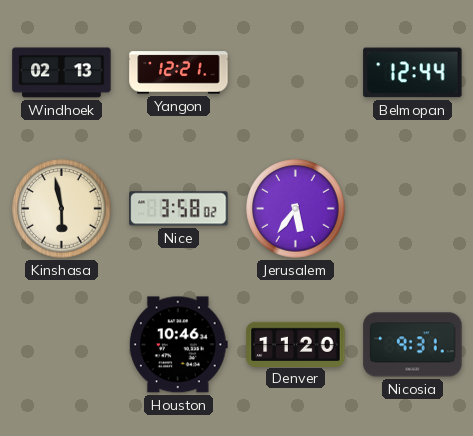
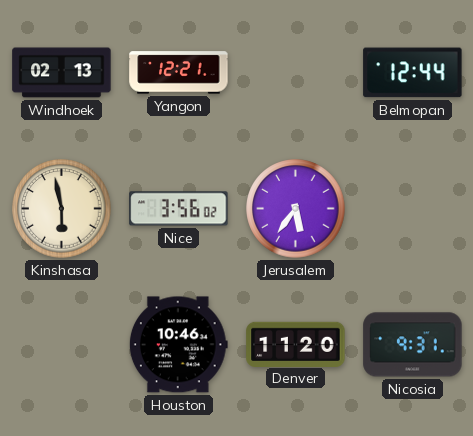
Nice: 3:58 -> 3:56
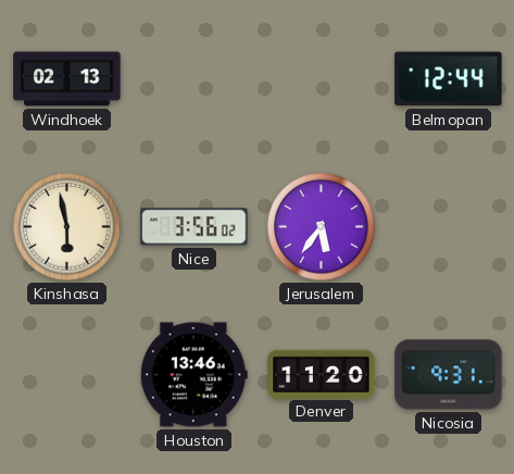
Yangon: 12:21 -> none
Houston: 10:46 -> 13:46
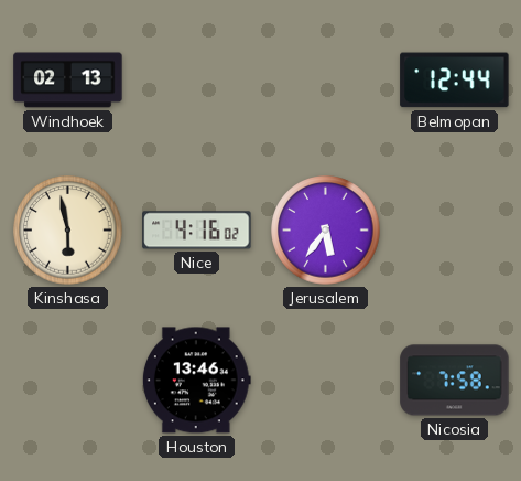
Nice: 3:56 -> 4:16
Denver: 11:20 -> none
Nicosia: 9:31 -> 7:58
